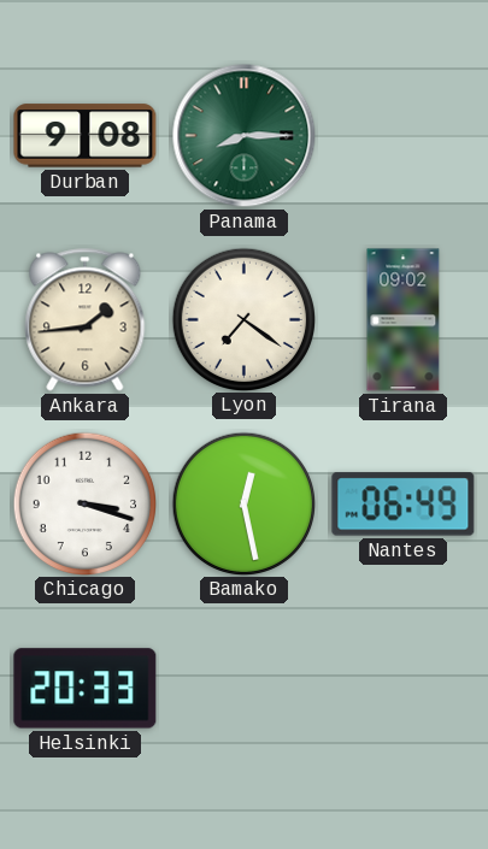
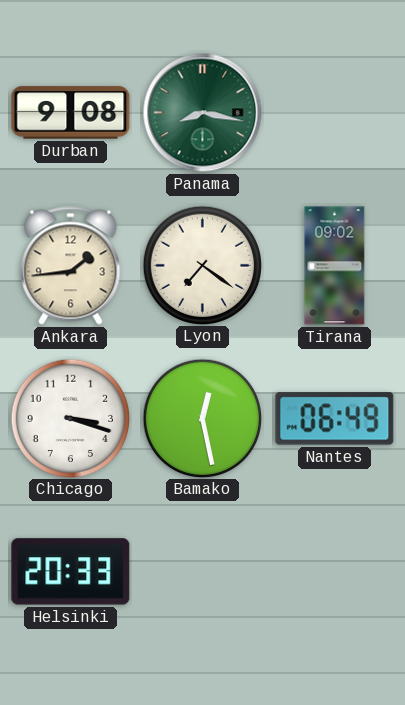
Panama: 8:15 -> 8:17
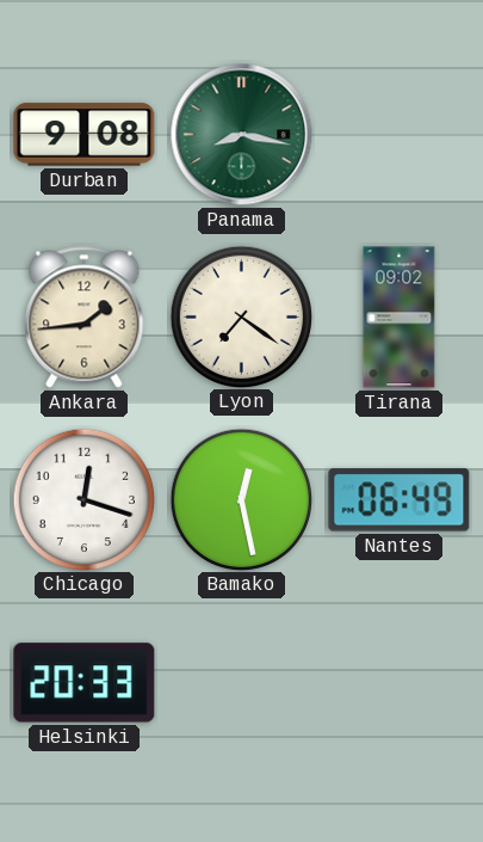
Chicago: 3:18 -> 12:18
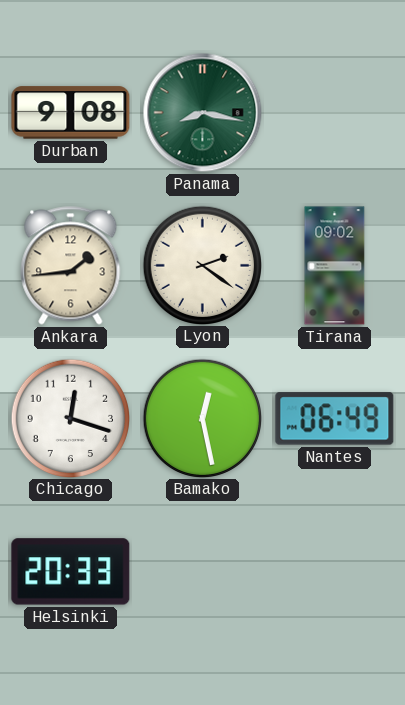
Lyon: 7:21 -> 2:21
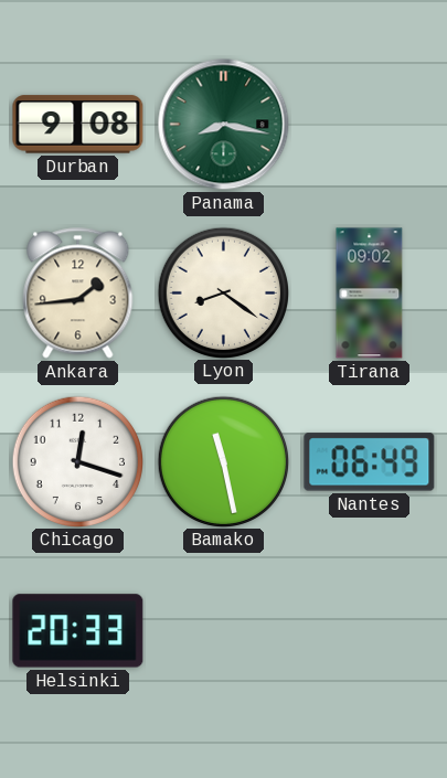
Lyon: 2:21 -> 8:21
Bamako: 12:28 -> 11:28
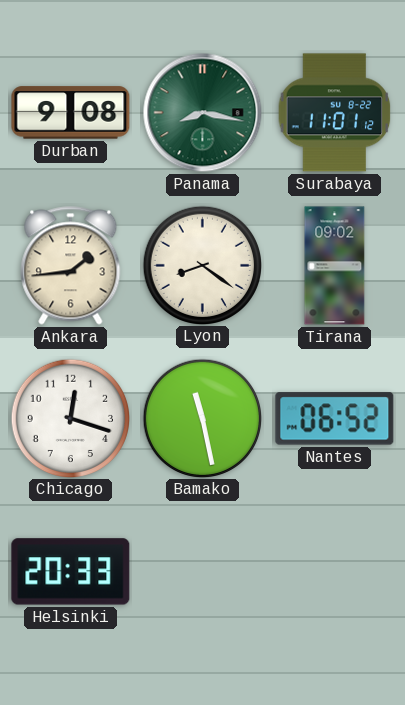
Surabaya: none -> 11:01
Nantes: 06:49 -> 06:52
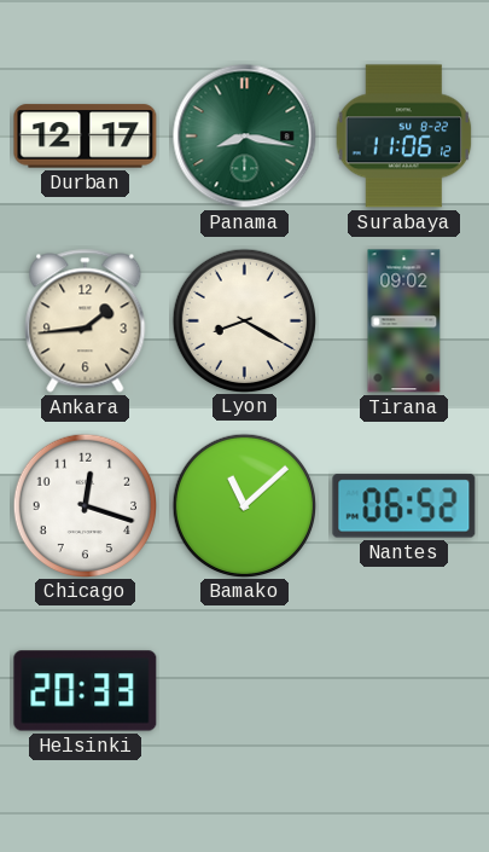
Durban: 9:08 -> 12:17
Surabaya: 11:01 -> 11:06
Lyon: 8:21 -> 8:20
Bamako: 11:28 -> 11:08
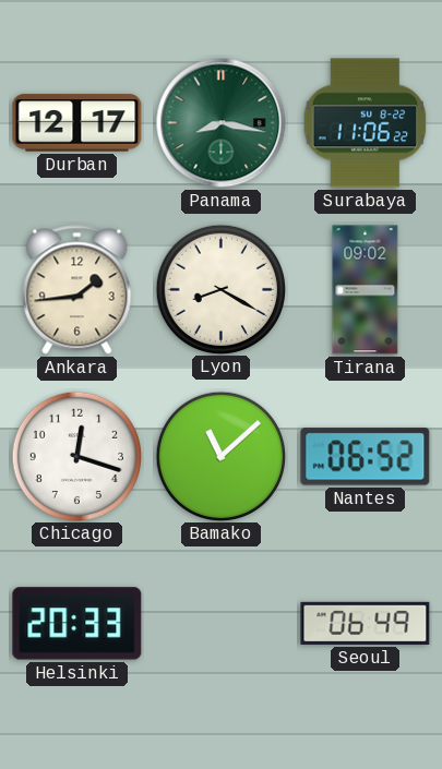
Surabaya: 11:06:12 -> 11:06:22
Seoul: none -> 06:49
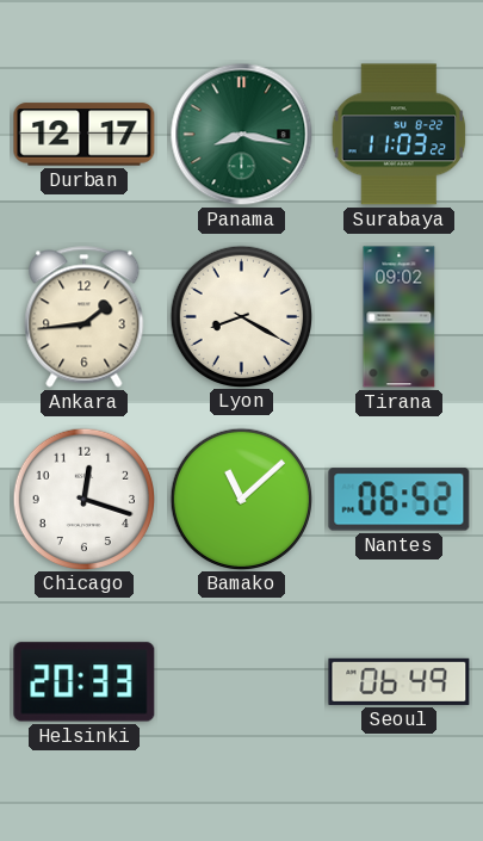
Surabaya: 11:06 -> 11:03
